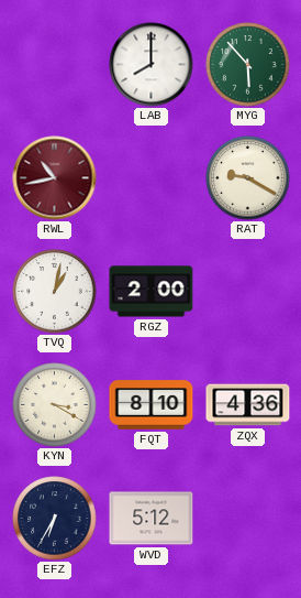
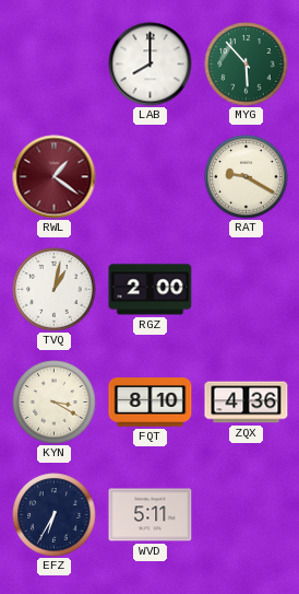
RWL: 10:43 -> 1:21
WVD: 5:12 -> 5:11
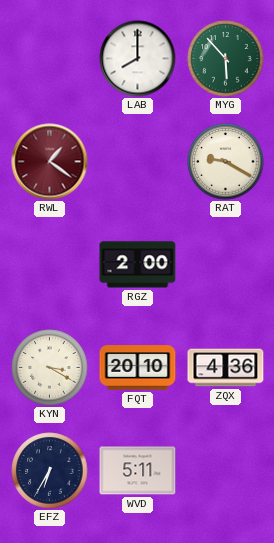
TVQ: 1:02 -> none
FQT: 8:10 -> 20:10
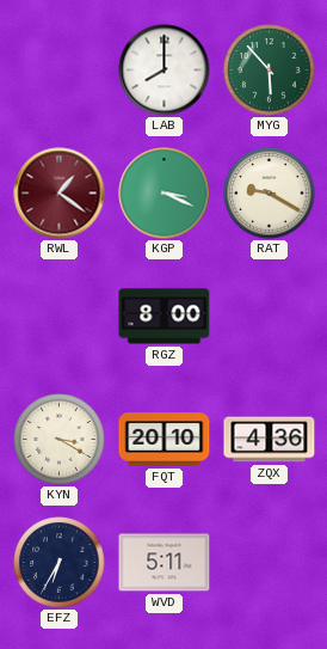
KGP: none -> 3:19
RGZ: 2:00 -> 8:00
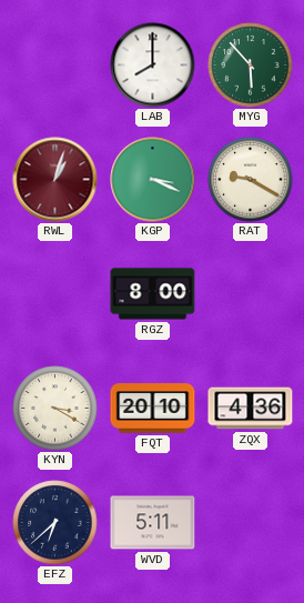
RWL: 1:21 -> 1:03
EFZ: 6:35 -> 6:38
